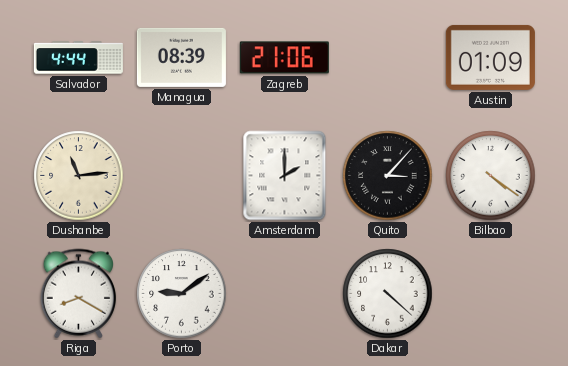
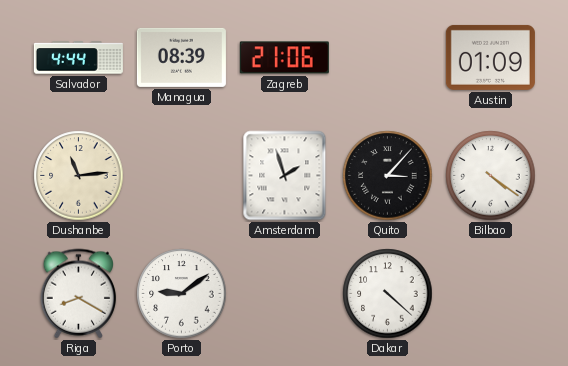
Amsterdam: 2:00 -> 1:57
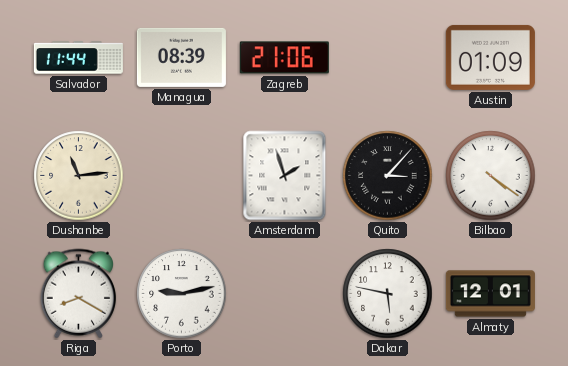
Salvador: 4:44 -> 11:44
Porto: 9:09 -> 9:13
Dakar: 4:22 -> 5:47
Almaty: none -> 12:01
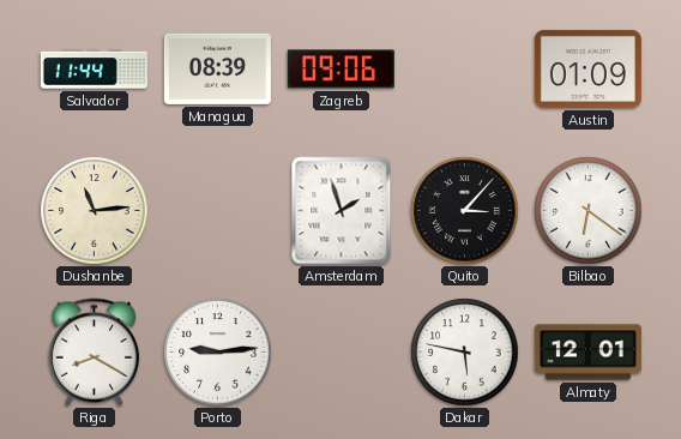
Zagreb: 21:06 -> 09:06
Bilbao: 4:21 -> 6:21
Porto: 9:13 -> 9:14
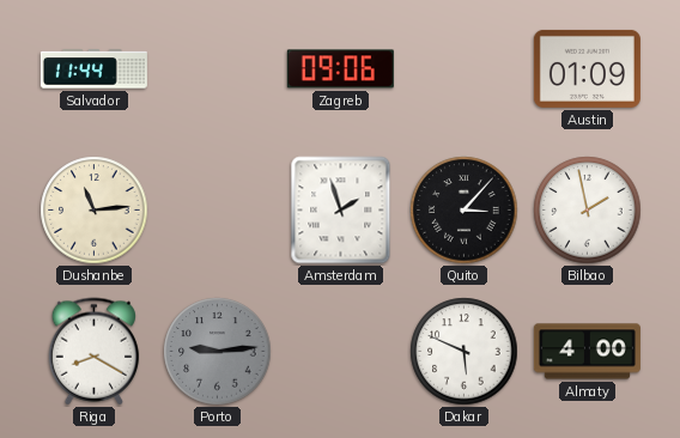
Managua: 08:39 -> none
Bilbao: 6:21 -> 1:58
Porto dial: white -> grey
Dakar: 5:47 -> 5:49
Almaty: 12:01 -> 4:00
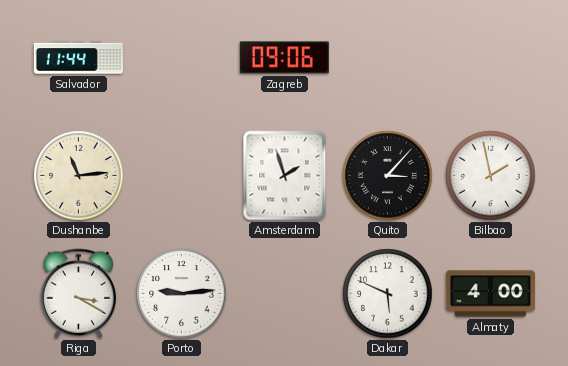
Austin: 01:09 -> none
Riga: 8:20 -> 3:20
Porto dial: grey -> white
